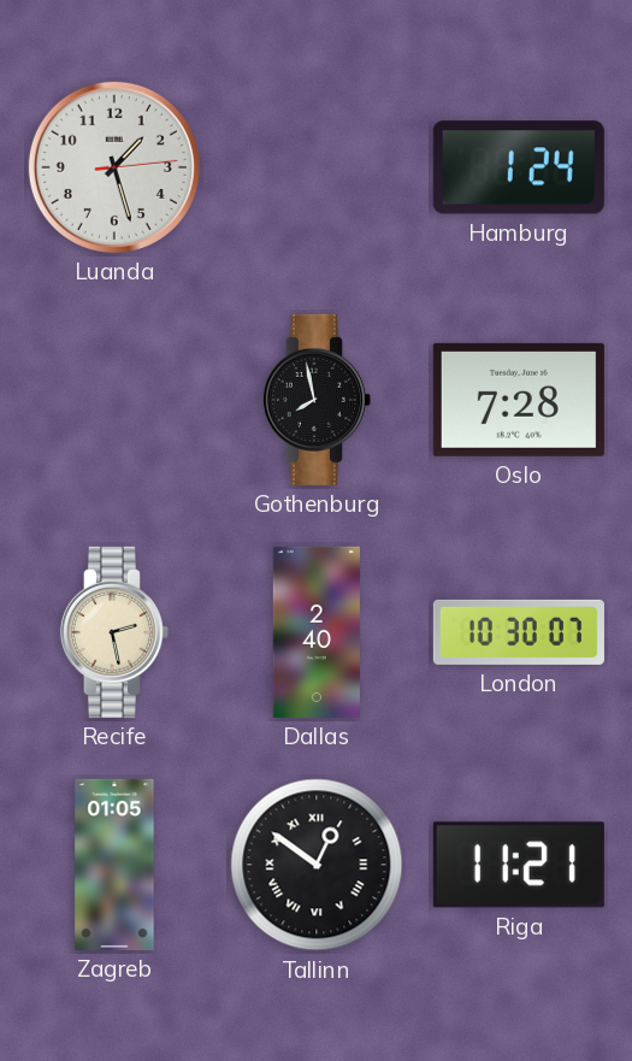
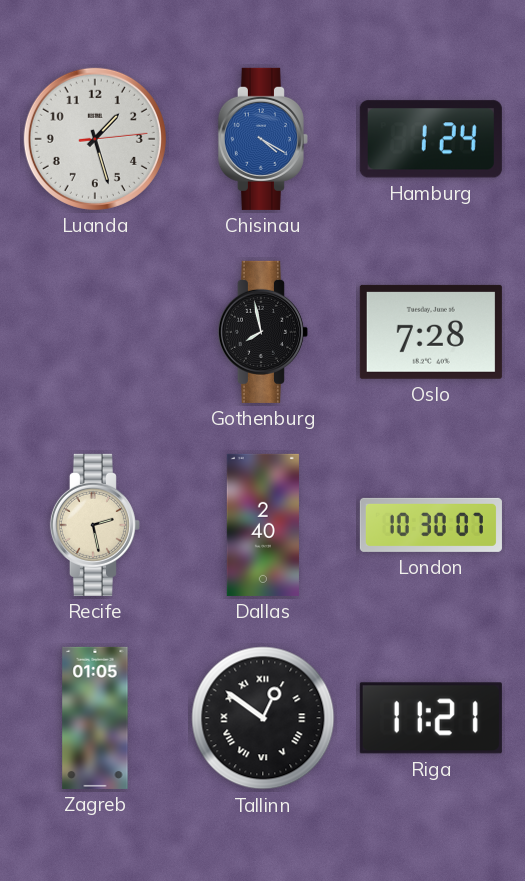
Chisinau: none -> 4:20
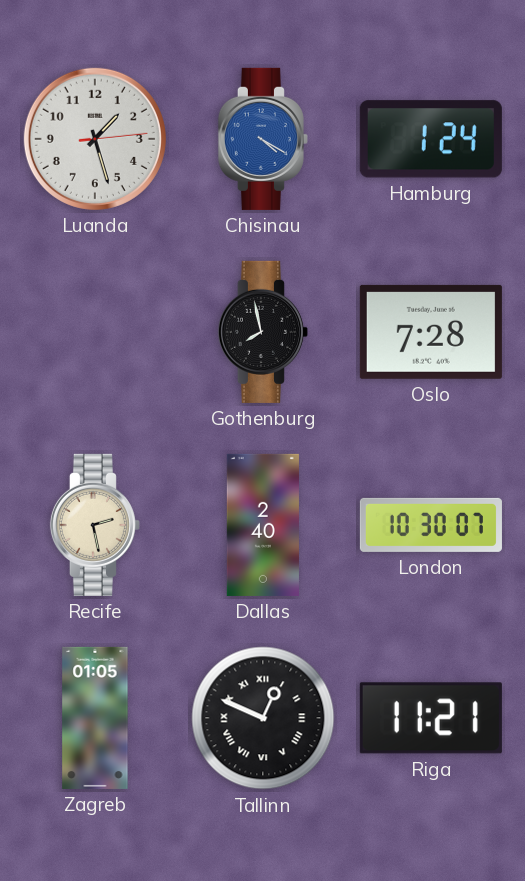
Tallinn: 12:51 -> 12:49
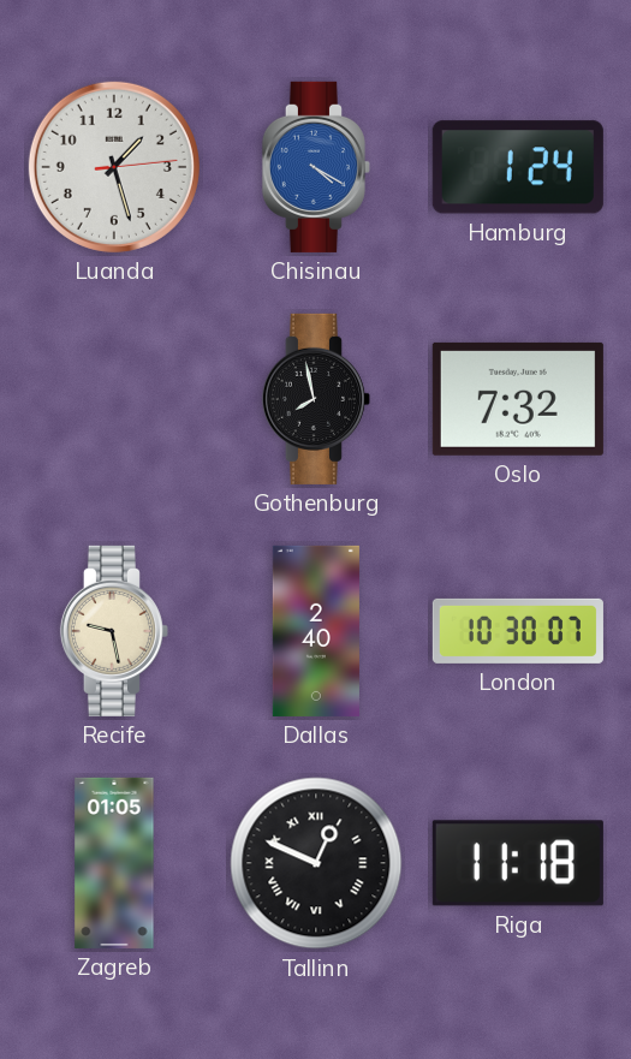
Oslo: 7:28 -> 7:32
Recife: 2:28 -> 9:28
Riga: 11:21 -> 11:18
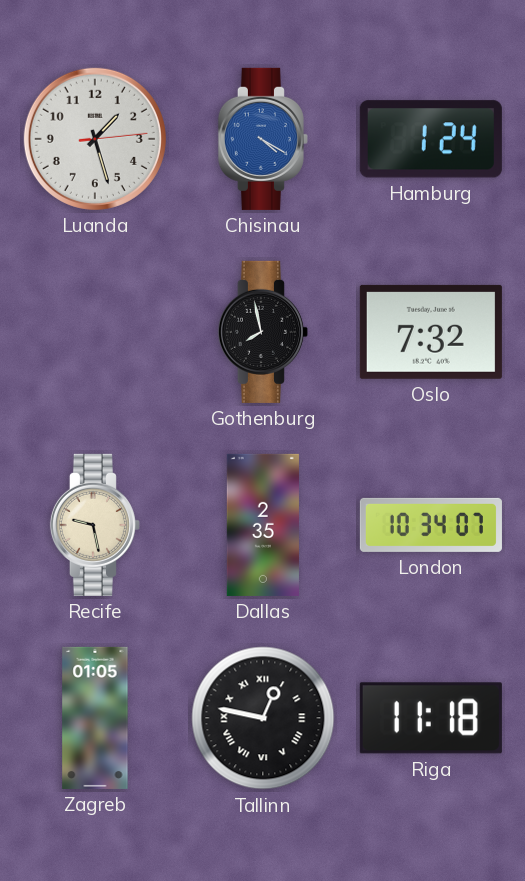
Dallas: 2:40 -> 2:35
London: 10:30 -> 10:34
Tallinn: 12:49 -> 12:47
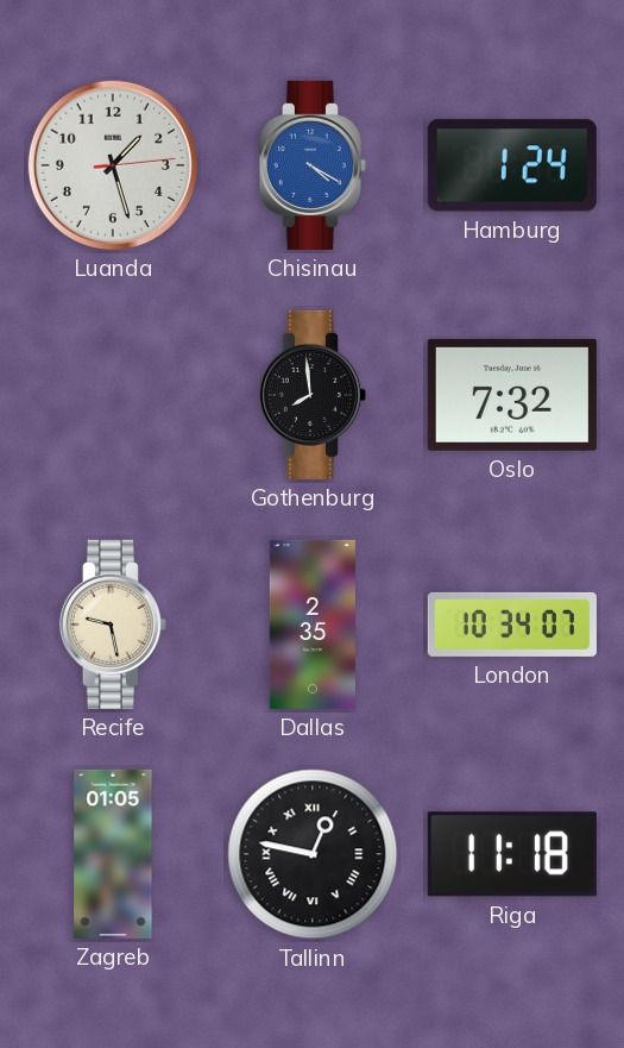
Gothenburg: 7:58 -> 7:59
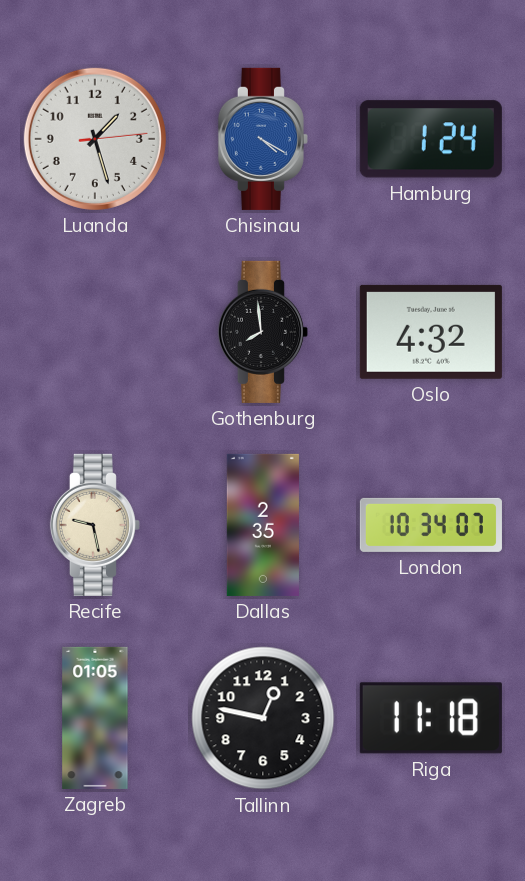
Oslo: 7:32 -> 4:32
Tallinn numerals: Roman -> Arabic
